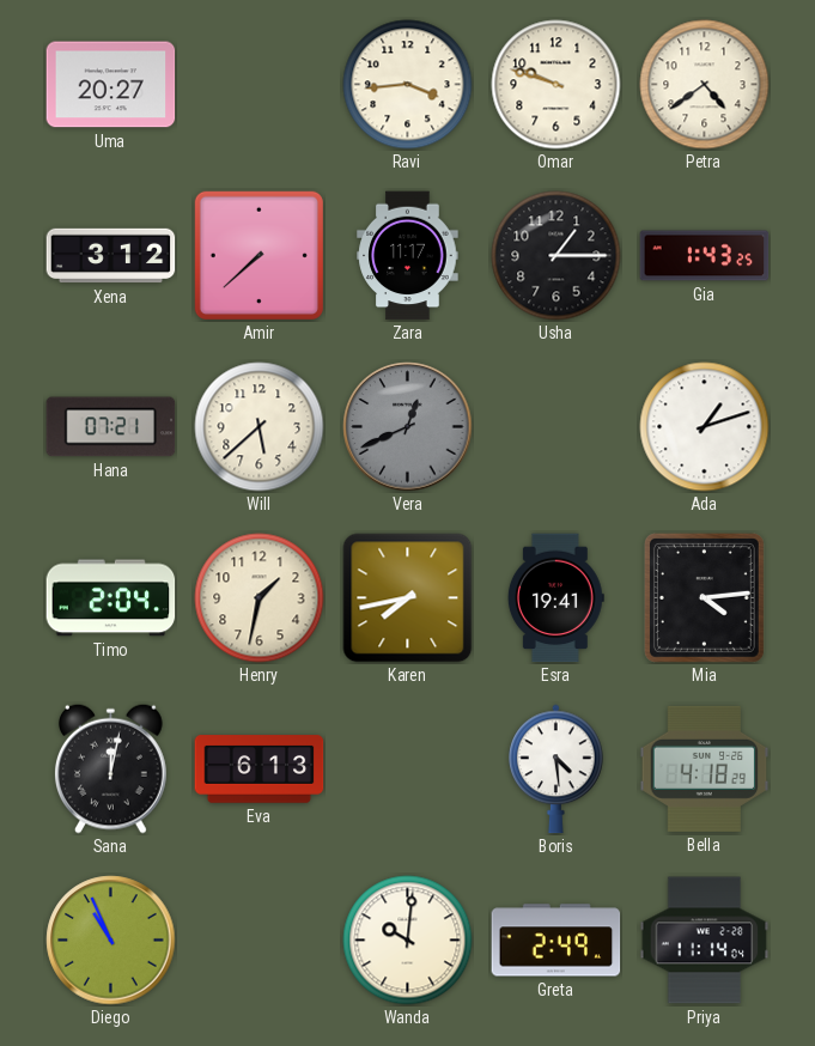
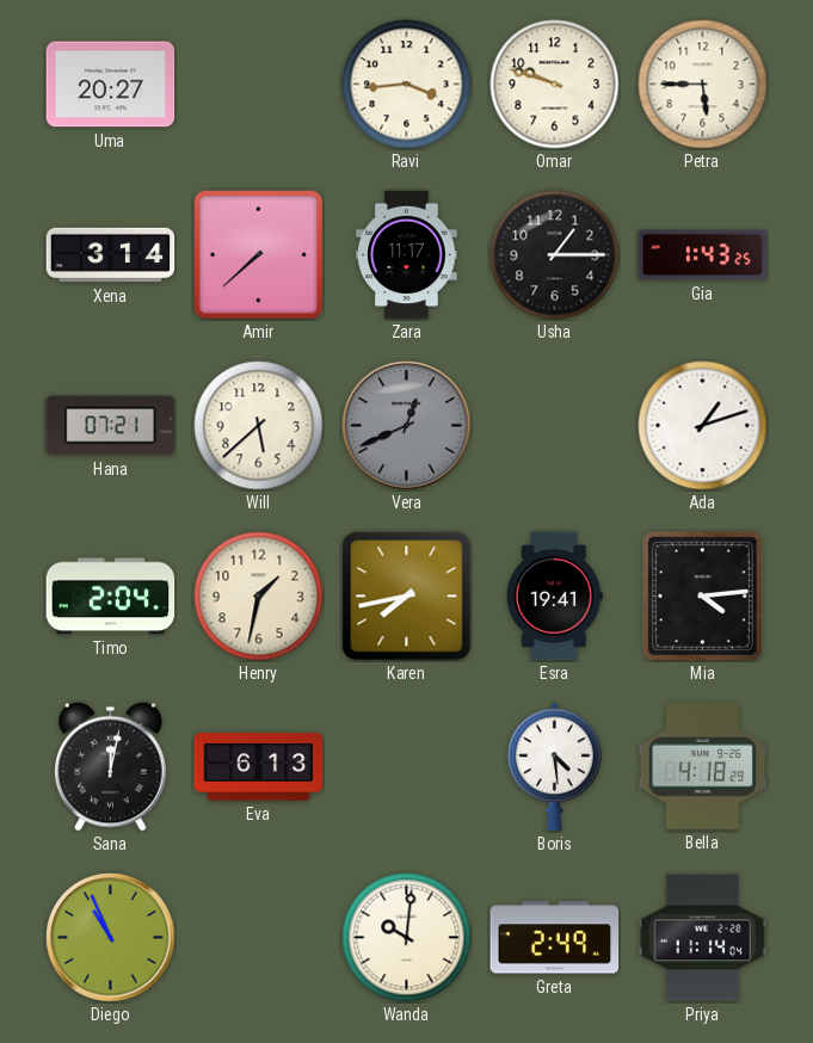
Petra: 4:39 -> 5:45
Xena: 3:12 -> 3:14
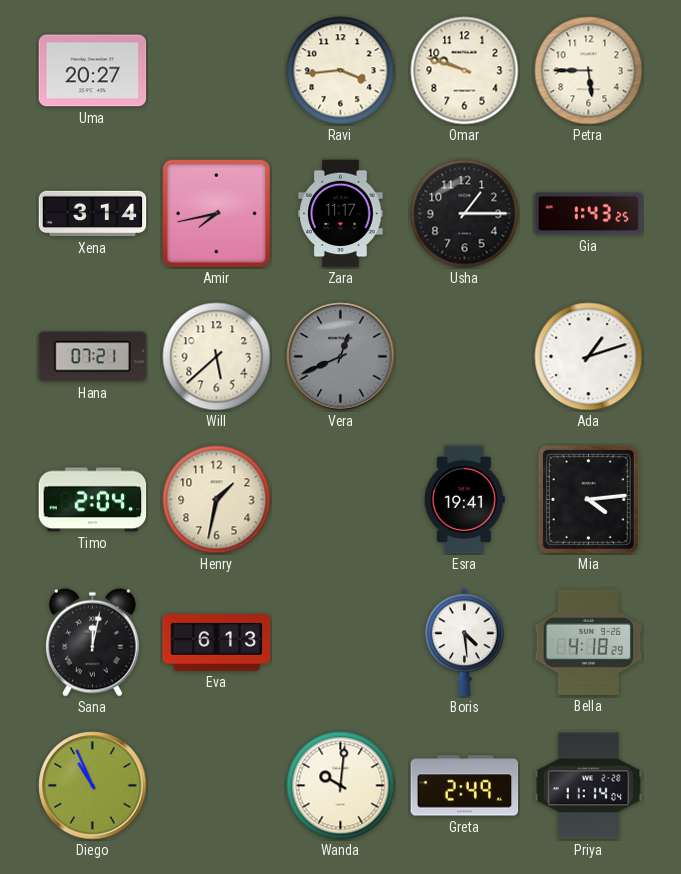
Amir: 7:38 -> 7:43
Karen: 7:43 -> none
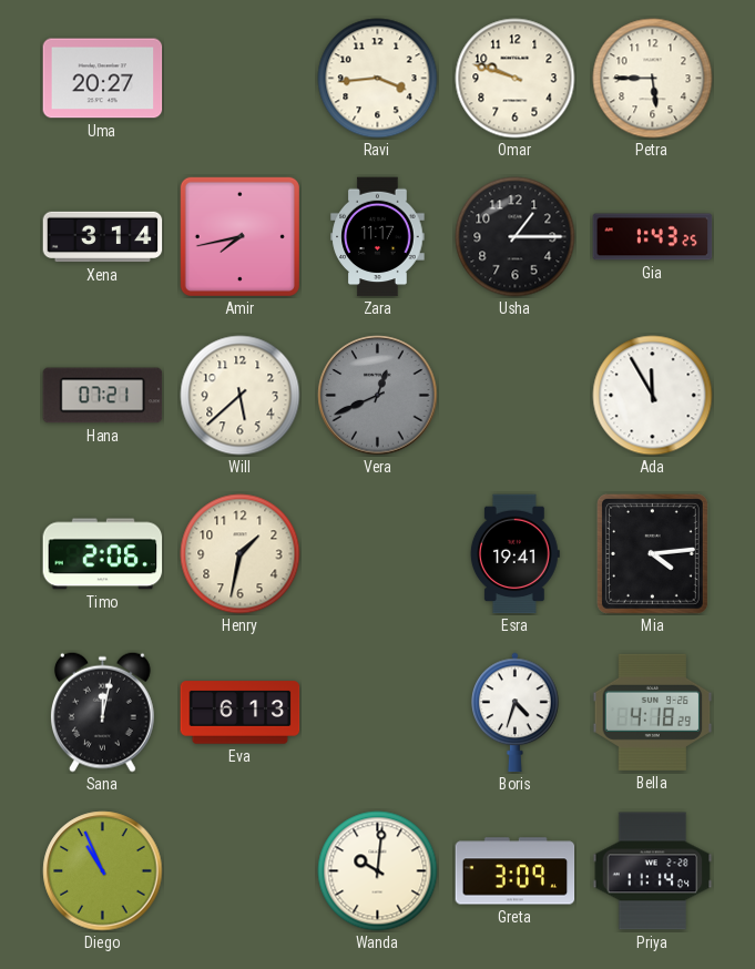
Ada: 1:12 -> 11:55
Timo: 2:04 -> 2:06
Boris: 4:29 -> 4:33
Greta: 2:49 -> 3:09
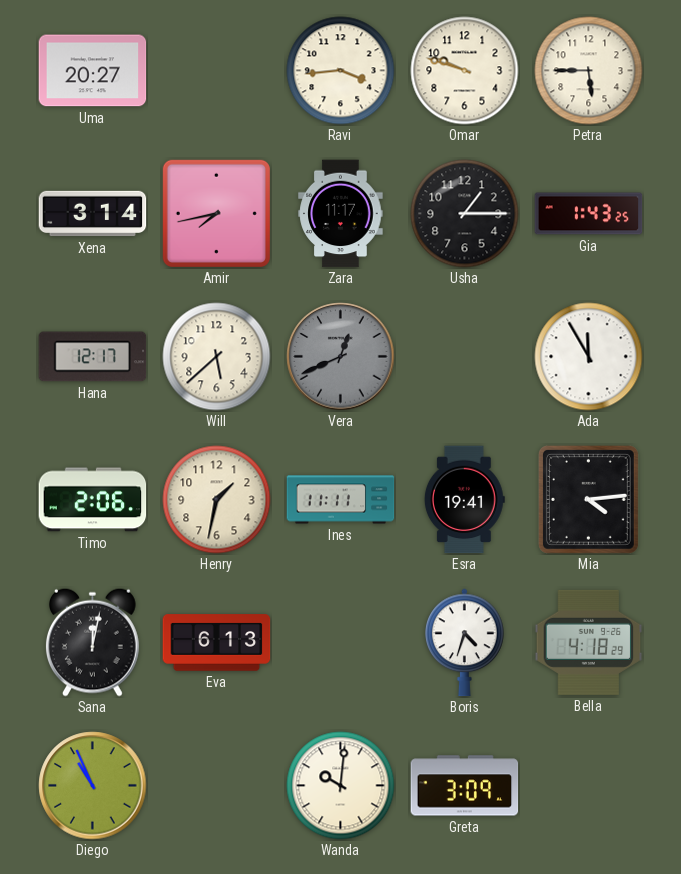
Hana: 07:21 -> 12:17
Ines: none -> 11:11
Priya: 11:14 -> none
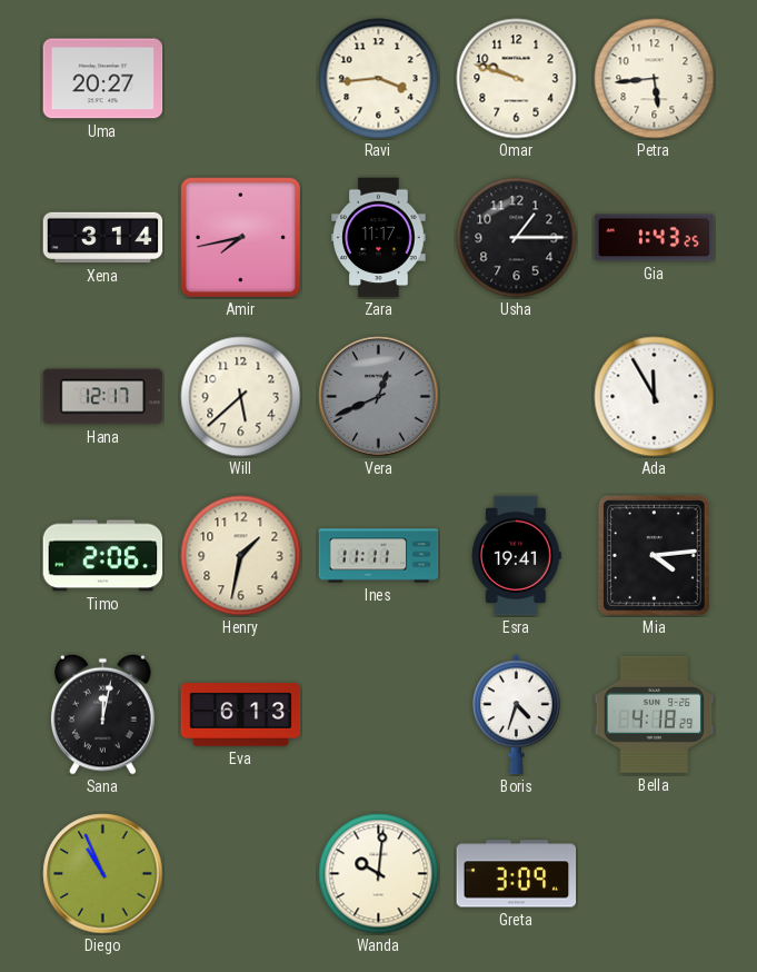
Petra: 5:45 -> 5:44
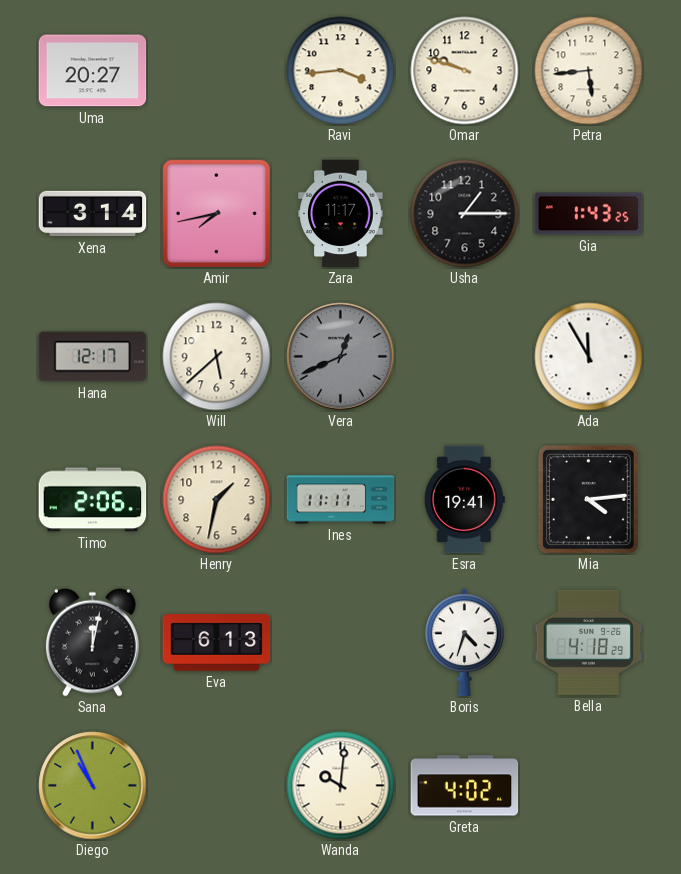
Greta: 3:09 -> 4:02
